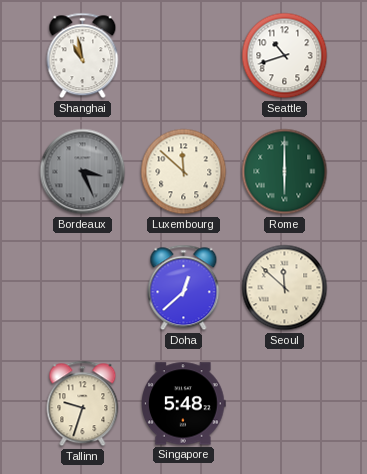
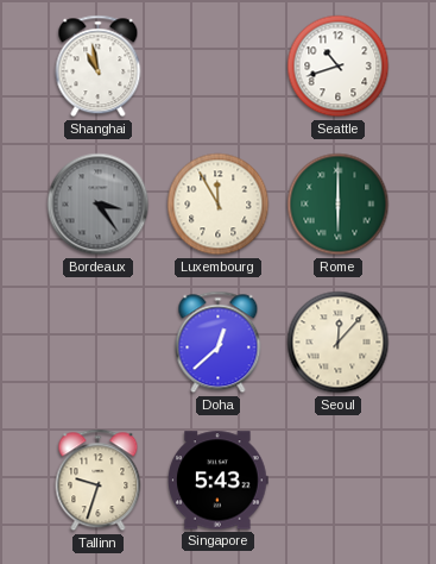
Bordeaux: 3:26 -> 3:24
Luxembourg: 11:52 -> 11:55
Seoul: 11:52 -> 12:07
Singapore: 5:48 -> 5:43
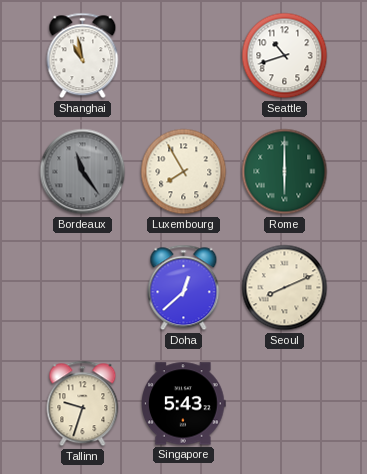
Bordeaux: 3:24 -> 11:24
Luxembourg: 11:55 -> 7:55
Seoul: 12:07 -> 8:11
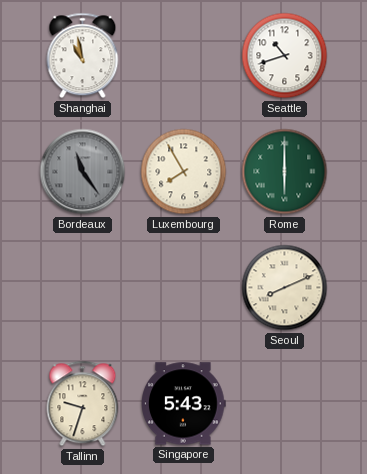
Doha: 12:38 -> none
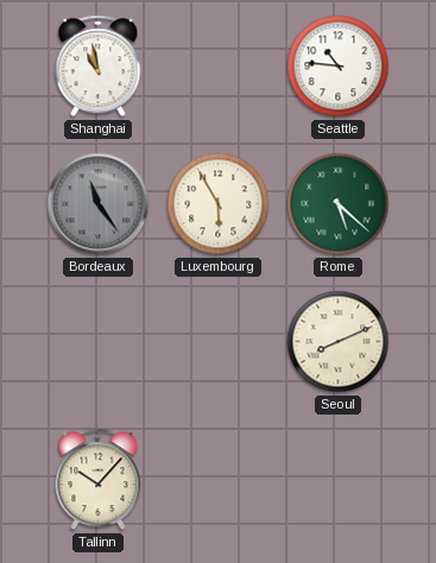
Seattle: 10:42 -> 10:46
Luxembourg: 7:55 -> 5:55
Rome: 6:00 -> 5:22
Tallinn: 9:33 -> 10:07
Singapore: 5:43 -> none
